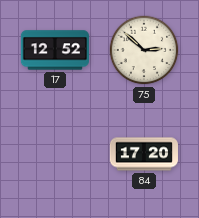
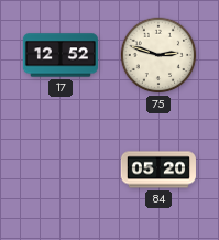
75: 2:52 -> 2:48
84: 17:20 -> 05:20
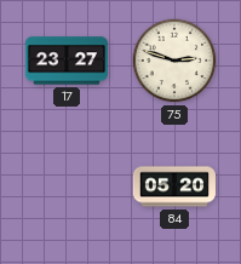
17: 12:52 -> 23:27
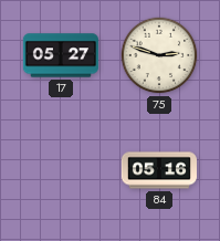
17: 23:27 -> 05:27
84: 05:20 -> 05:16
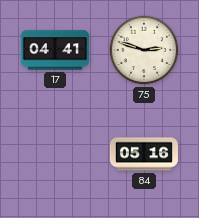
17: 05:27 -> 04:41
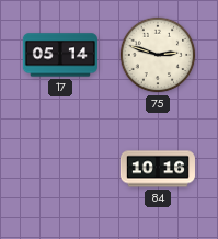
17: 04:41 -> 05:14
84: 05:16 -> 10:16
